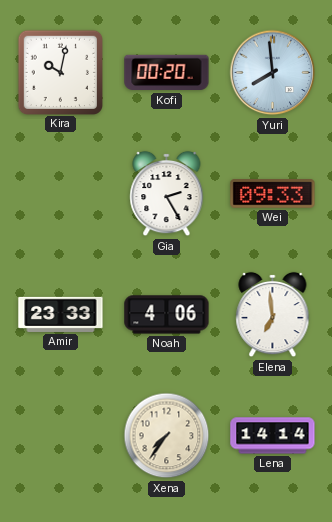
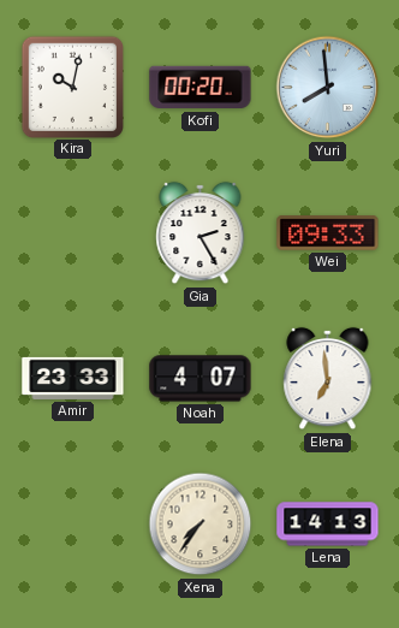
Noah: 4:06 -> 4:07
Lena: 14:14 -> 14:13
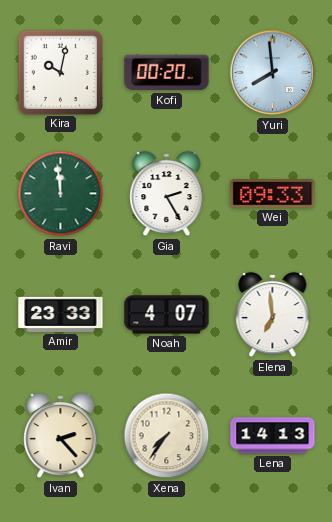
Ravi: none -> 11:59
Ivan: none -> 2:23
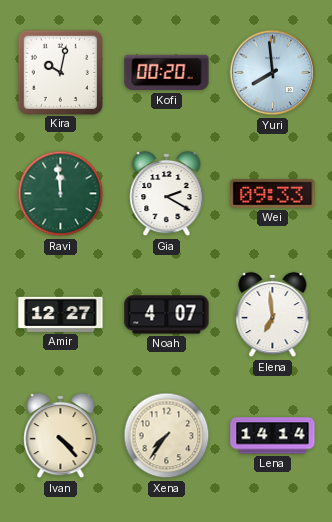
Gia: 2:25 -> 2:20
Amir: 23:33 -> 12:27
Ivan: 2:23 -> 4:23
Lena: 14:13 -> 14:14
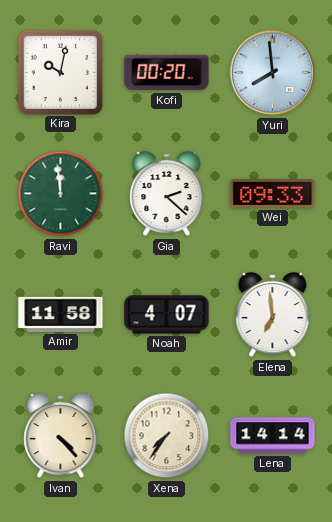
Gia: 2:20 -> 2:22
Amir: 12:27 -> 11:58
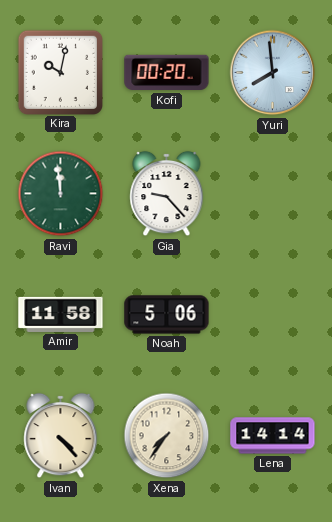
Gia: 2:22 -> 9:23
Wei: 09:33 -> none
Noah: 4:07 -> 5:06
Elena: 6:59 -> none
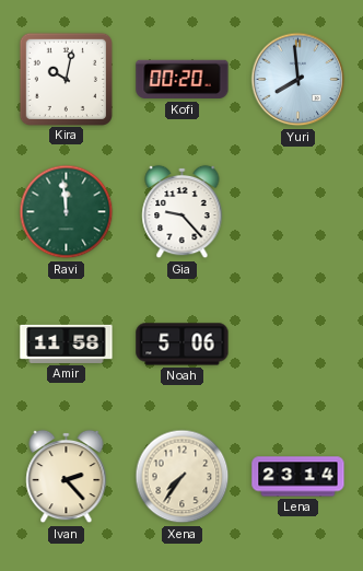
Ivan: 4:23 -> 2:23
Lena: 14:14 -> 23:14
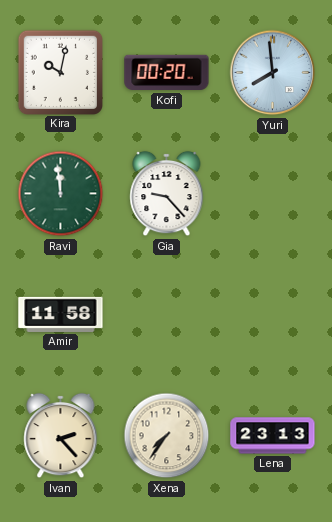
Noah: 5:06 -> none
Lena: 23:14 -> 23:13
